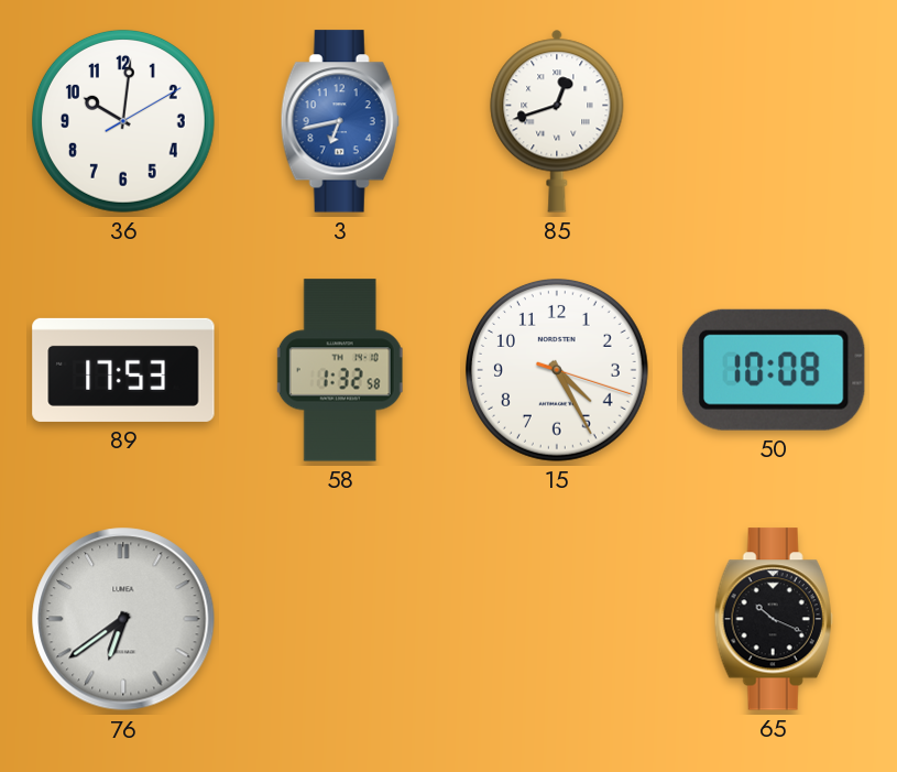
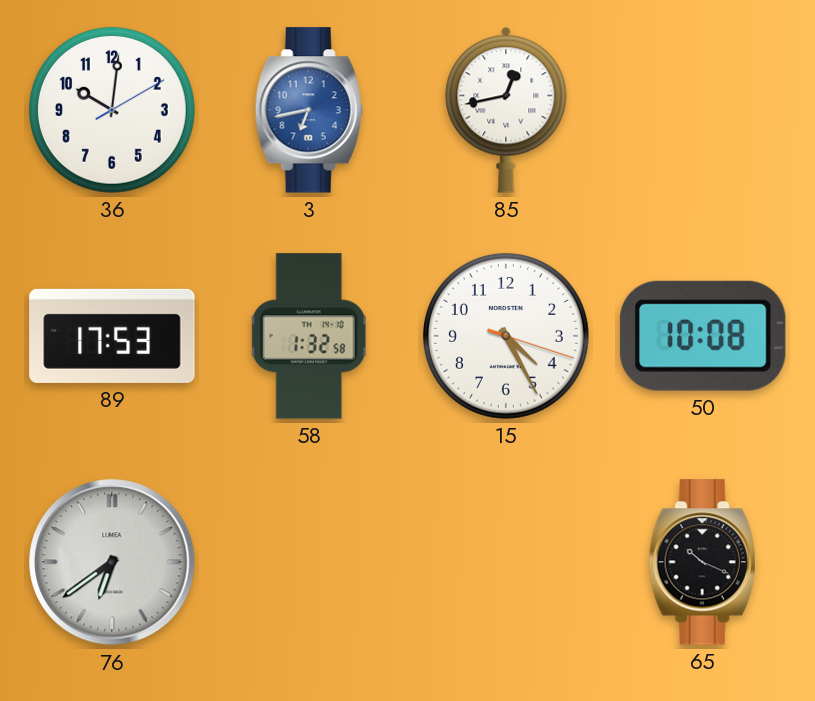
85: 12:42 -> 12:43
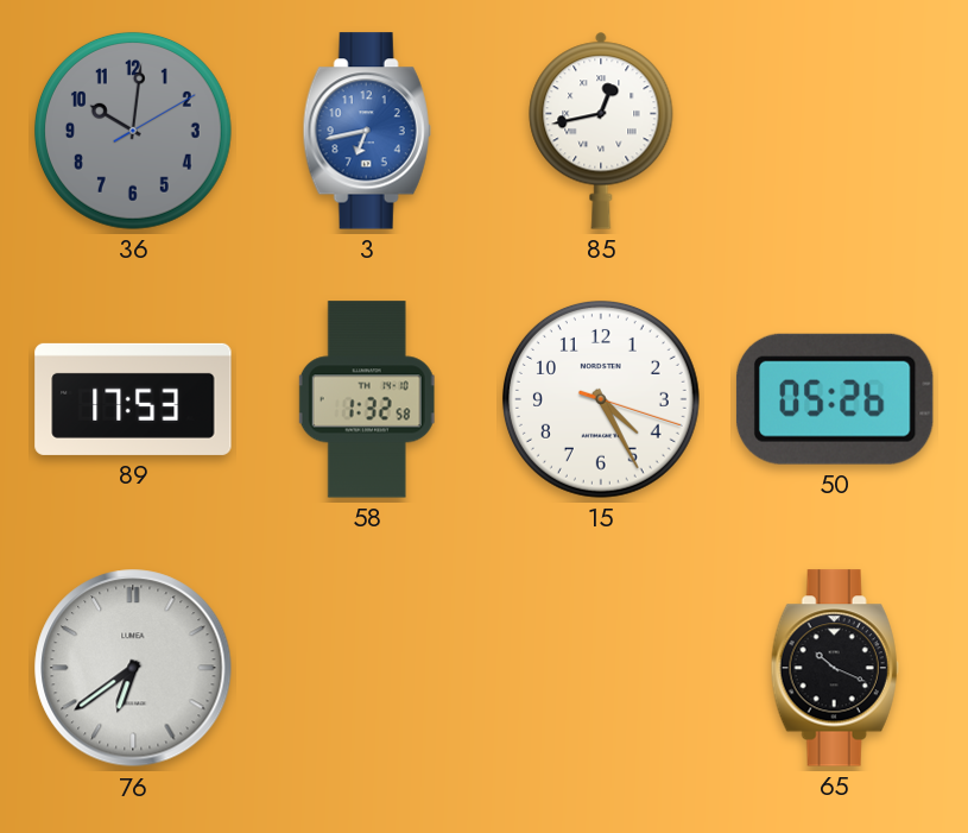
36 dial: white -> grey
50: 10:08 -> 05:26
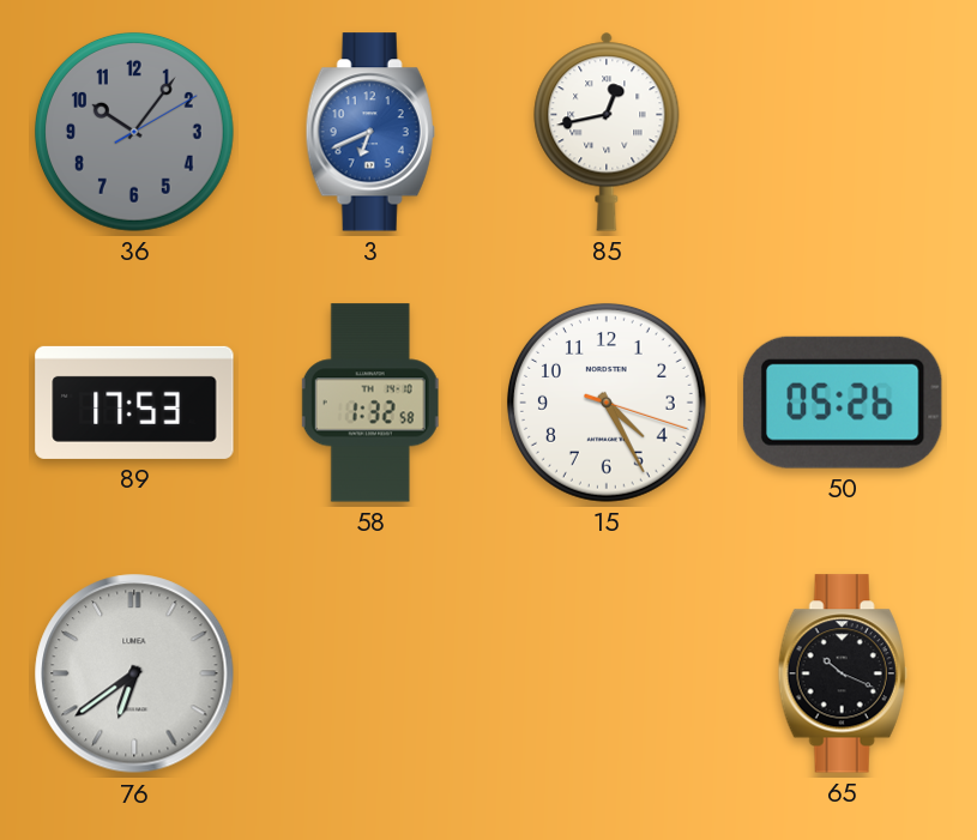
36: 10:01 -> 10:06
3: 6:43 -> 6:41
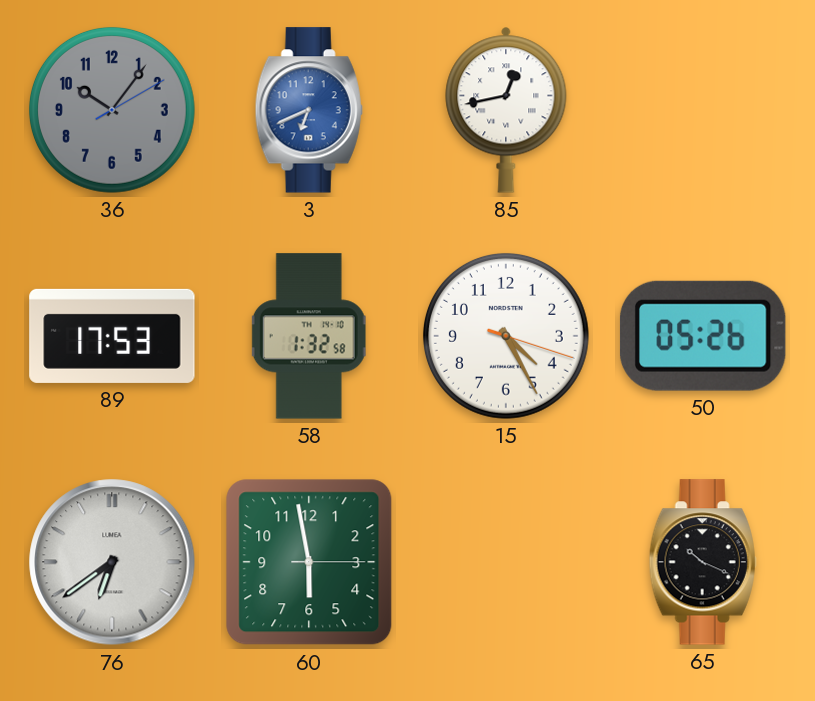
60: none -> 5:58
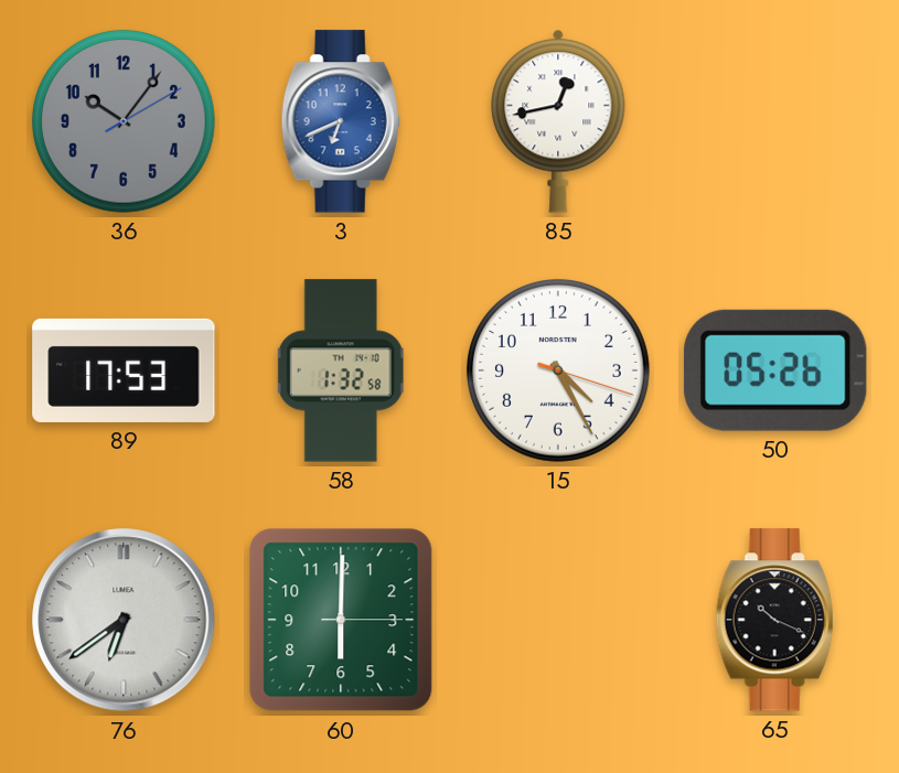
60: 5:58 -> 6:00
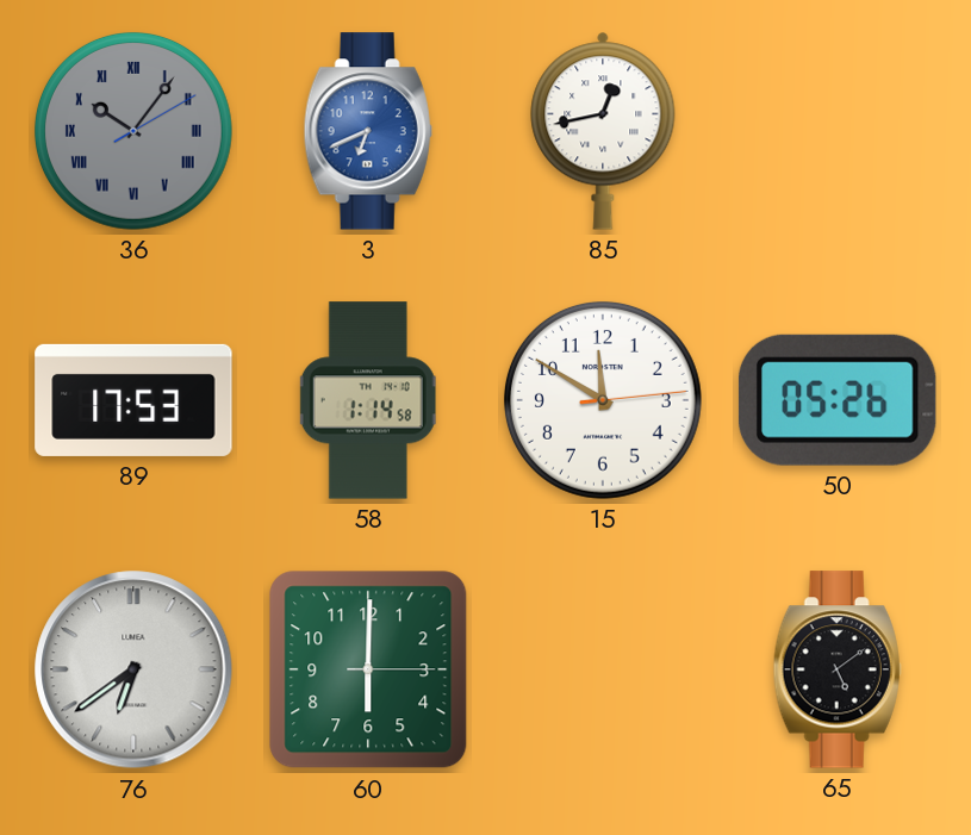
36 numerals: Arabic -> Roman
58: 1:32 -> 1:14
15: 4:25 -> 11:50
65: 10:19 -> 5:09
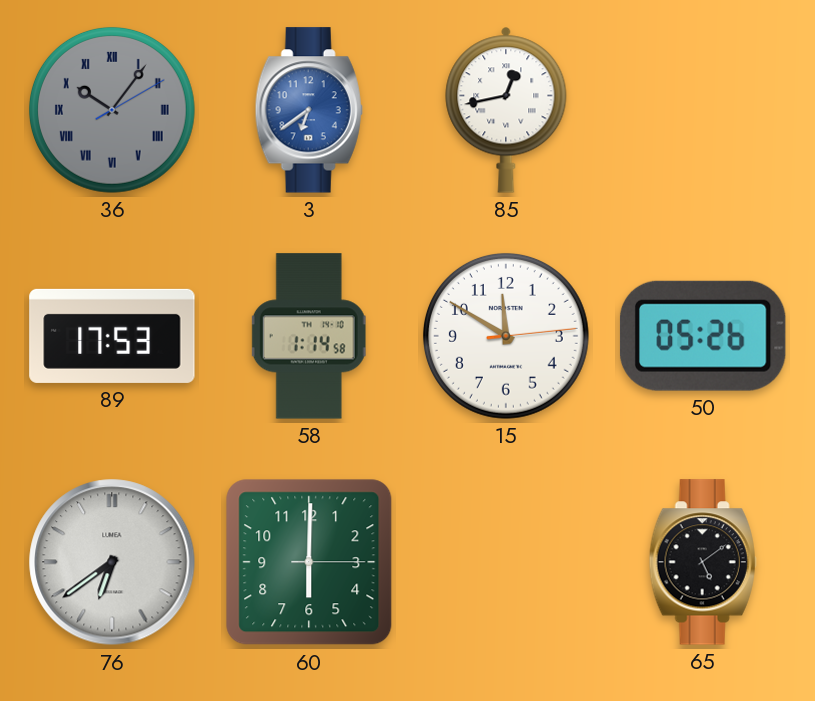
3: 6:41 -> 6:39
